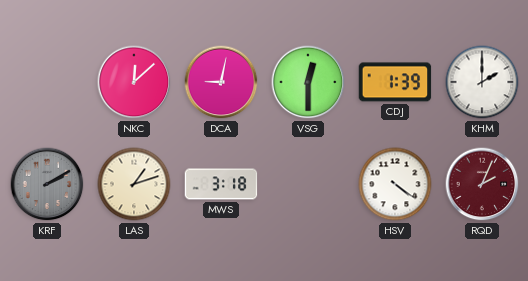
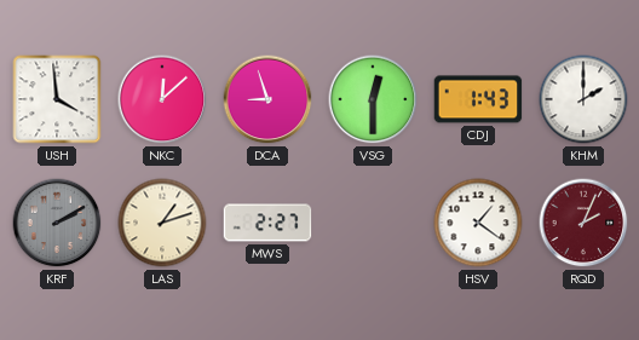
USH: none -> 3:59
DCA: 9:02 -> 8:57
CDJ: 1:39 -> 1:43
MWS: 3:18 -> 2:27
HSV: 4:21 -> 1:21
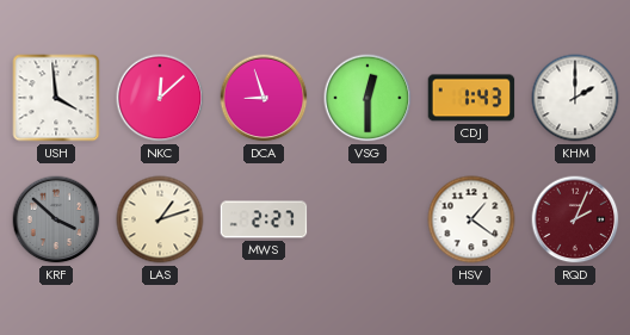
KRF: 2:10 -> 3:52
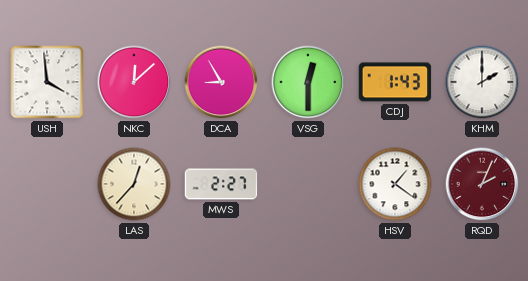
DCA: 8:57 -> 8:55
KRF: 3:52 -> none
LAS: 1:12 -> 12:37
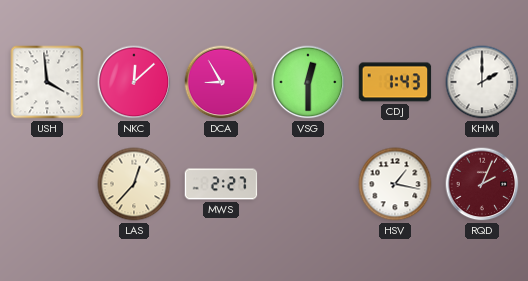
HSV: 1:21 -> 1:17
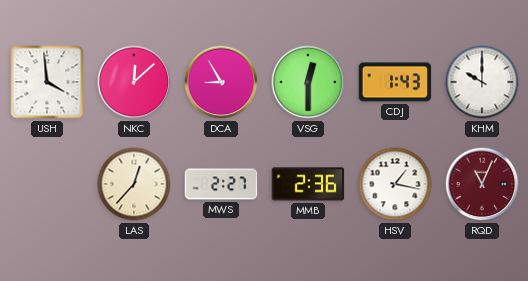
KHM: 2:00 -> 10:00
MMB: none -> 2:36
RQD: 2:04 -> 11:04
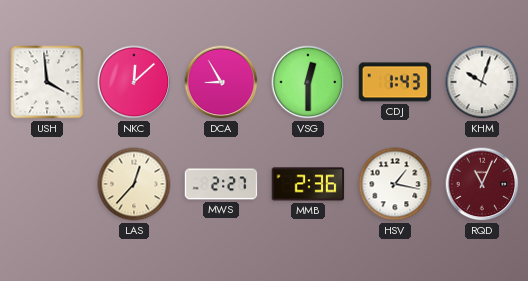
KHM: 10:00 -> 10:03
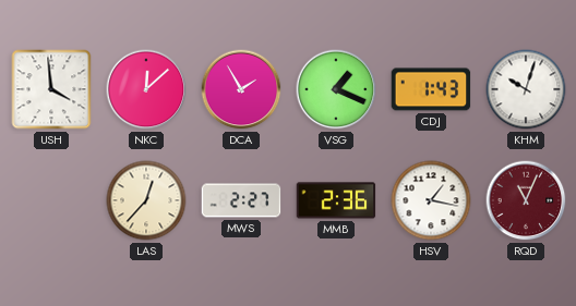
DCA: 8:55 -> 1:55
VSG: 12:30 -> 1:19
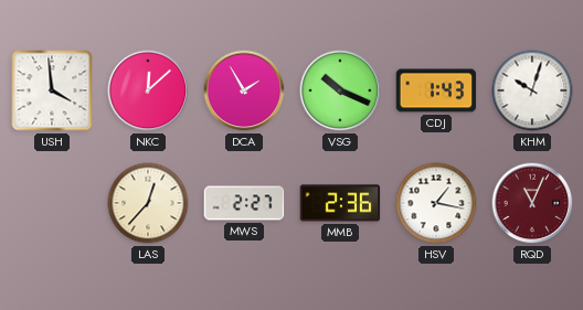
VSG: 1:19 -> 10:19
